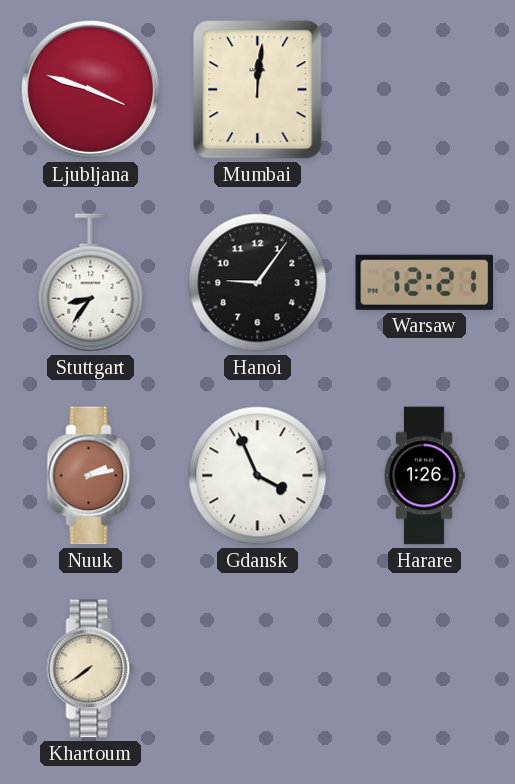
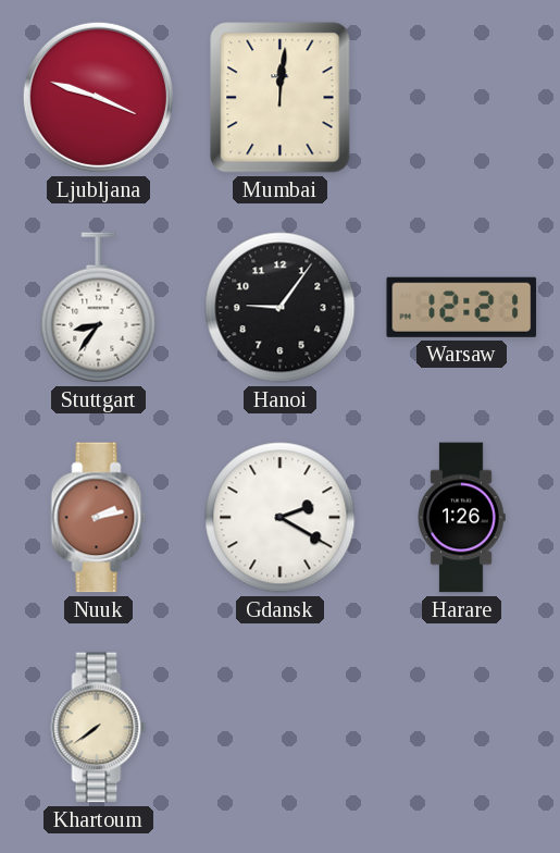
Gdansk: 3:56 -> 2:20
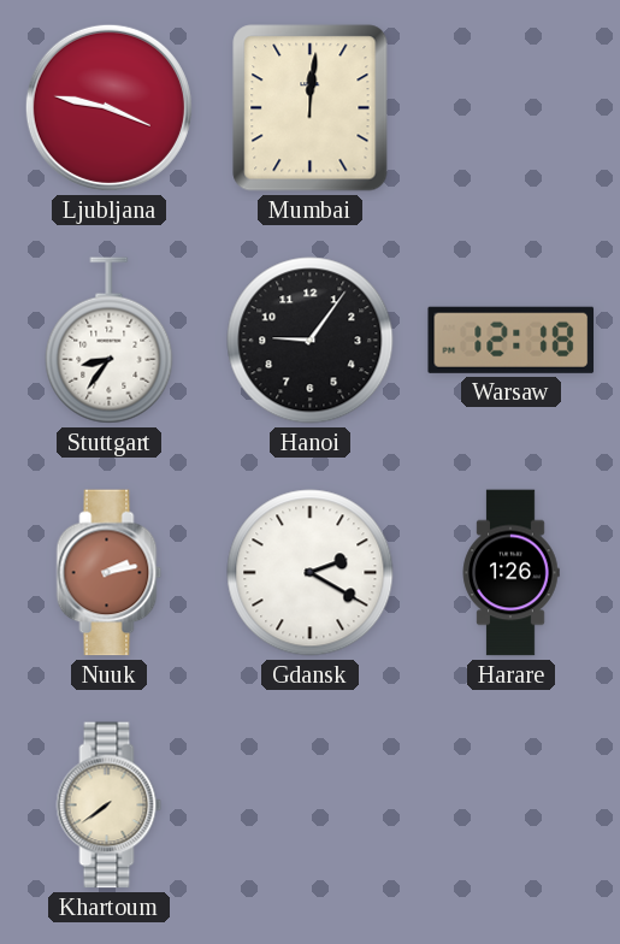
Ljubljana: 3:48 -> 3:47
Warsaw: 12:21 -> 12:18
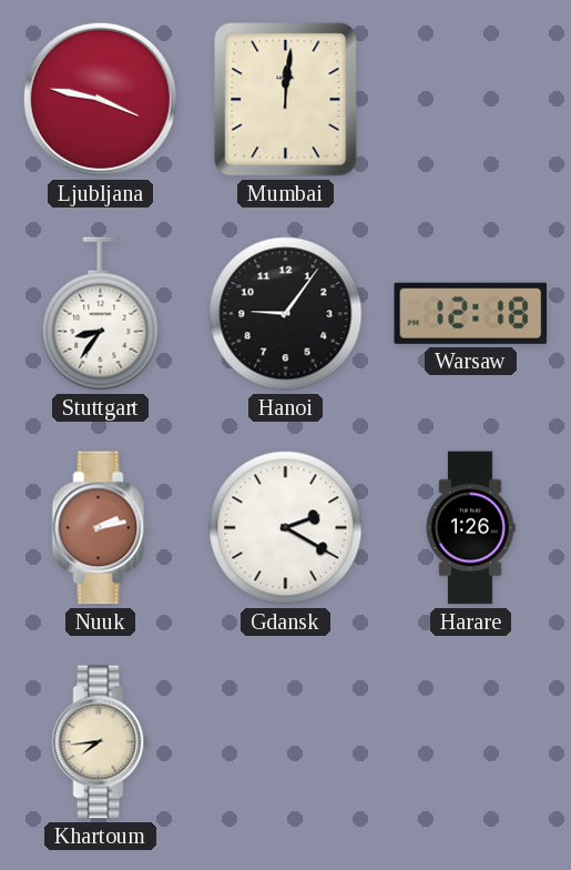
Khartoum: 7:39 -> 7:44
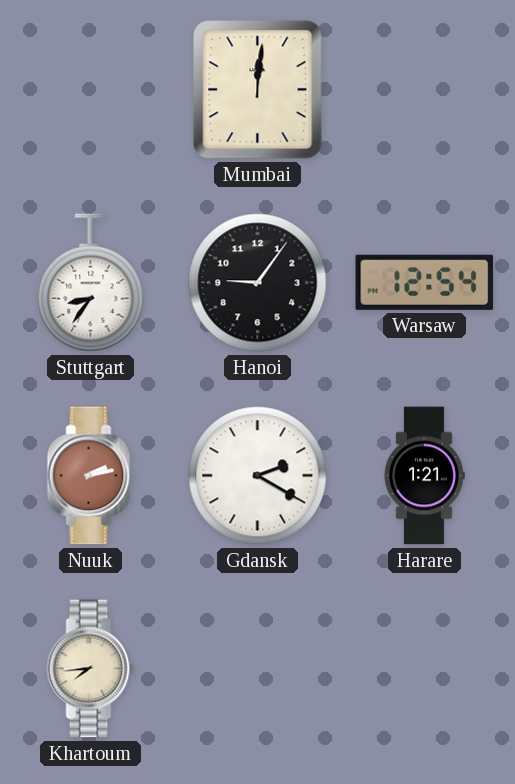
Ljubljana: 3:47 -> none
Warsaw: 12:18 -> 12:54
Harare: 1:26 -> 1:21
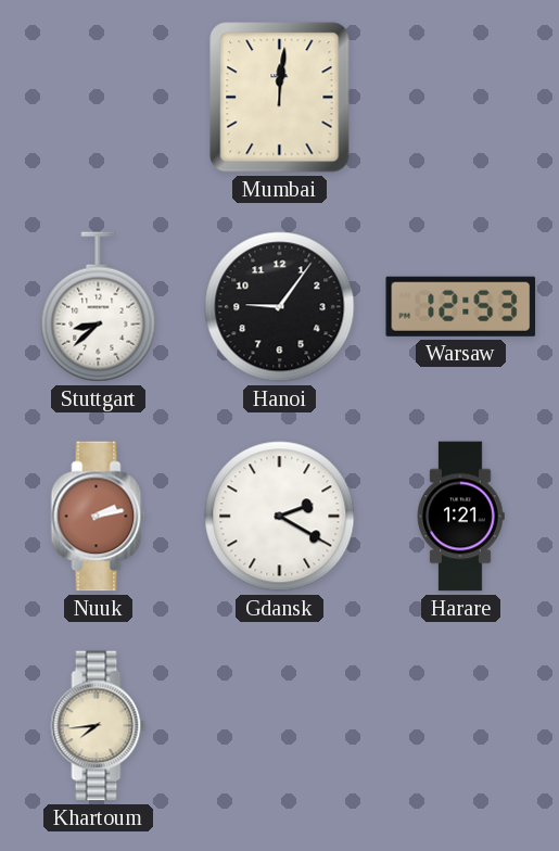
Stuttgart: 8:36 -> 8:38
Warsaw: 12:54 -> 12:53
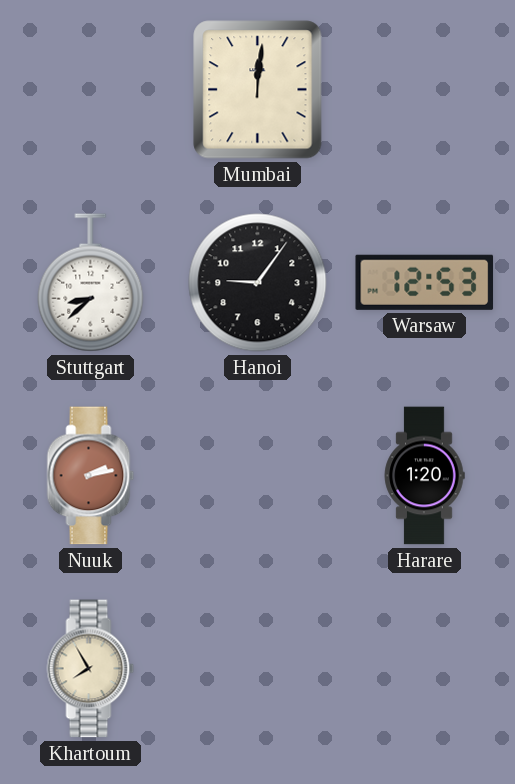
Gdansk: 2:20 -> none
Harare: 1:21 -> 1:20
Khartoum: 7:44 -> 7:55
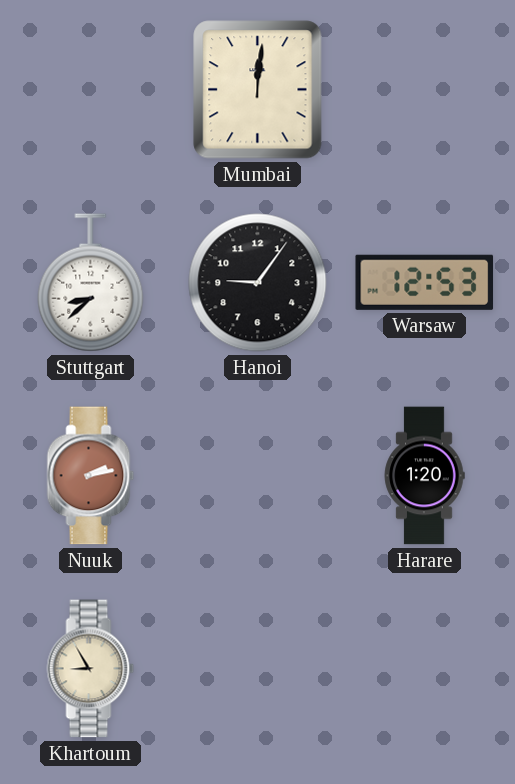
Khartoum: 7:55 -> 8:55
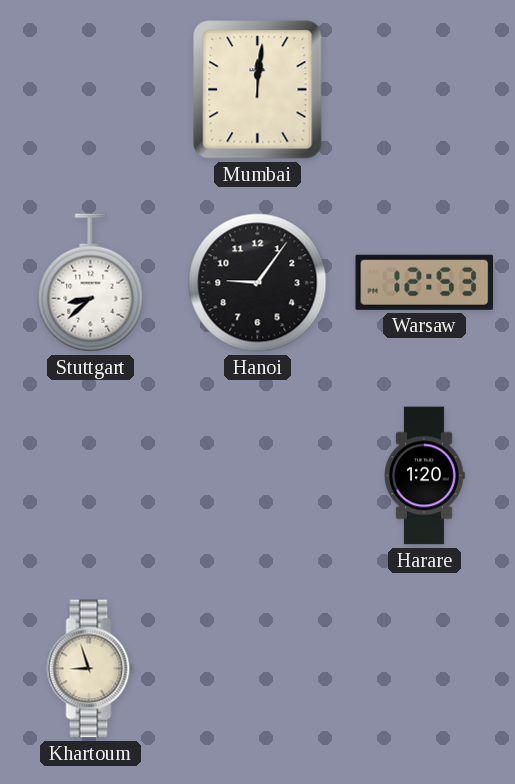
Nuuk: 2:13 -> none
Khartoum: 8:55 -> 8:57
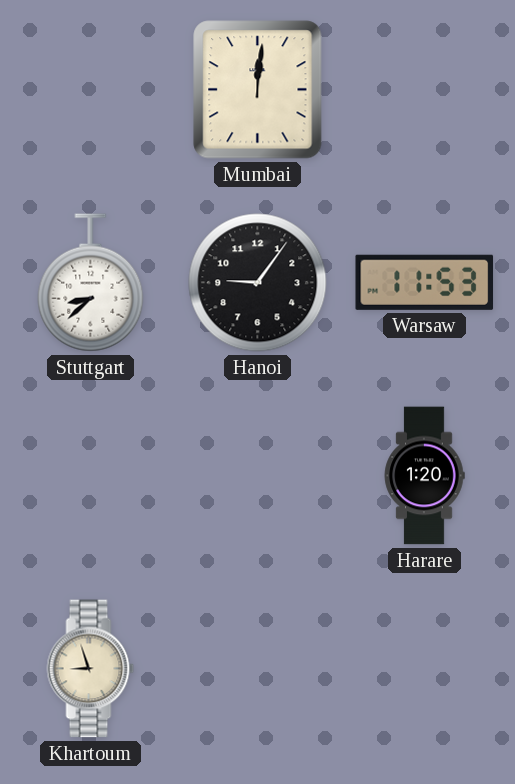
Warsaw: 12:53 -> 11:53
